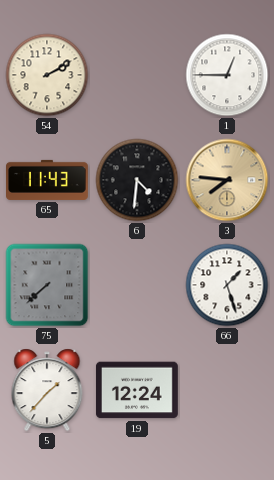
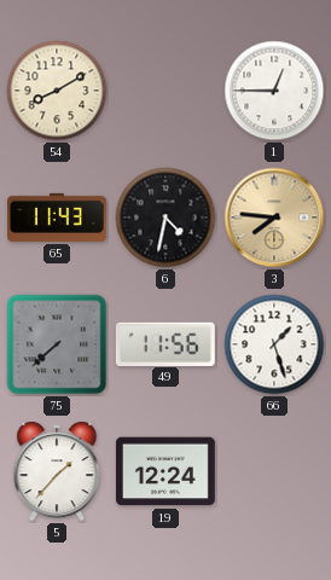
54: 2:10 -> 8:10
6: 4:31 -> 4:32
49: none -> 11:56
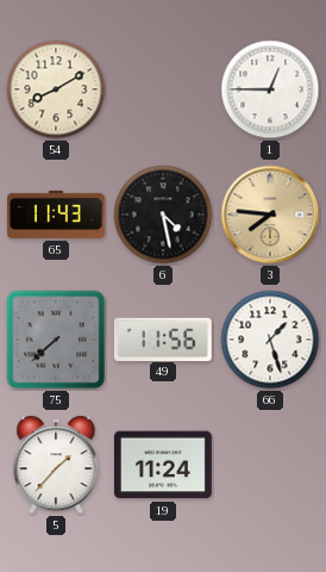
6: 4:32 -> 4:28
19: 12:24 -> 11:24
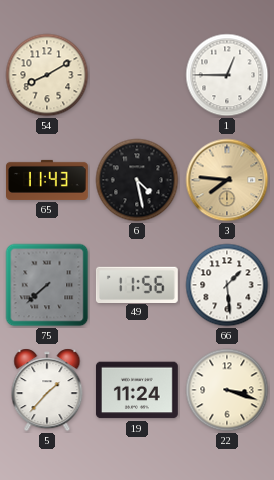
66: 1:27 -> 1:29
22: none -> 3:18
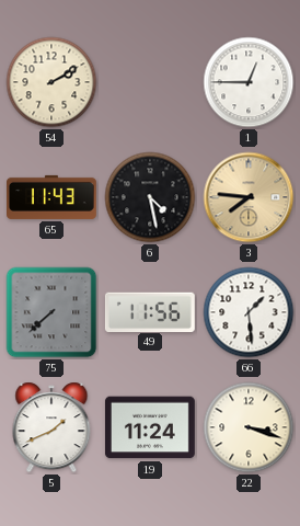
54: 8:10 -> 2:10
5: 1:37 -> 1:41
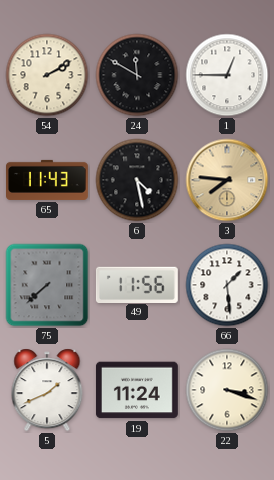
24: none -> 11:50
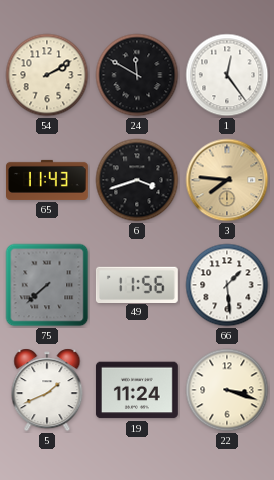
1: 12:45 -> 12:24
6: 4:28 -> 3:42
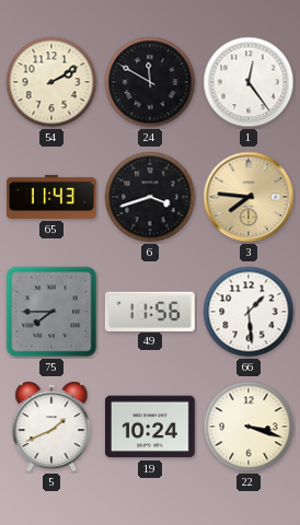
75: 7:38 -> 7:45
19: 11:24 -> 10:24
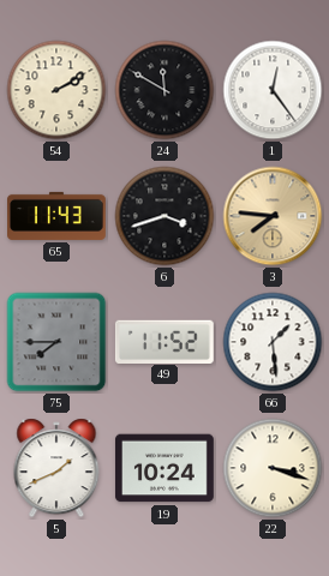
49: 11:56 -> 11:52
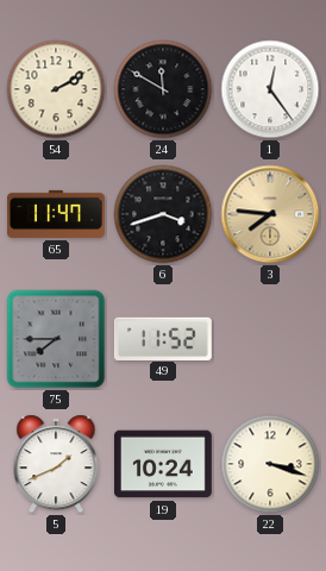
65: 11:43 -> 11:47
66: 1:29 -> none
